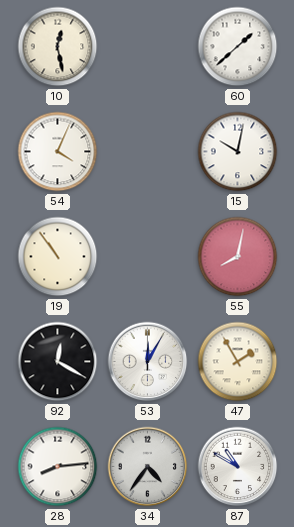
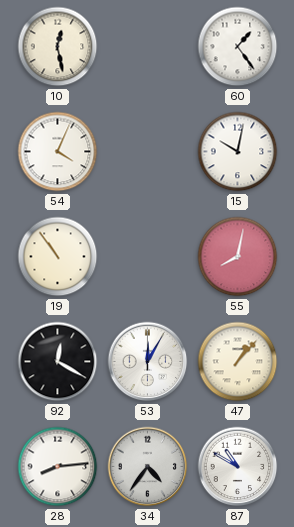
60: 1:38 -> 1:24
47: 1:55 -> 1:07
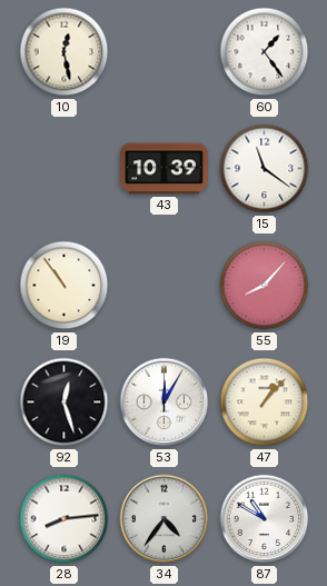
54: 4:04 -> none
43: none -> 10:39
15: 10:02 -> 11:21
55: 8:02 -> 8:07
92: 12:20 -> 12:27
